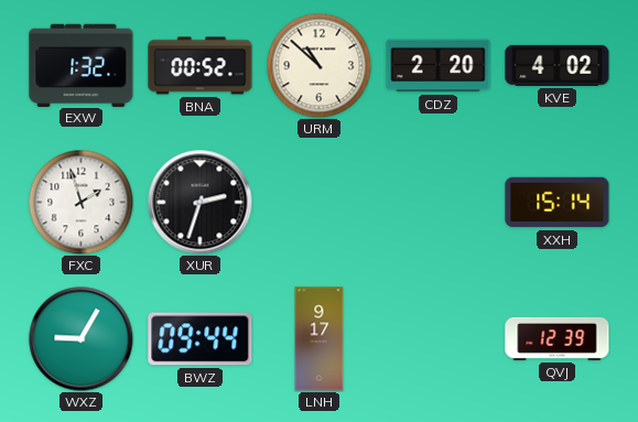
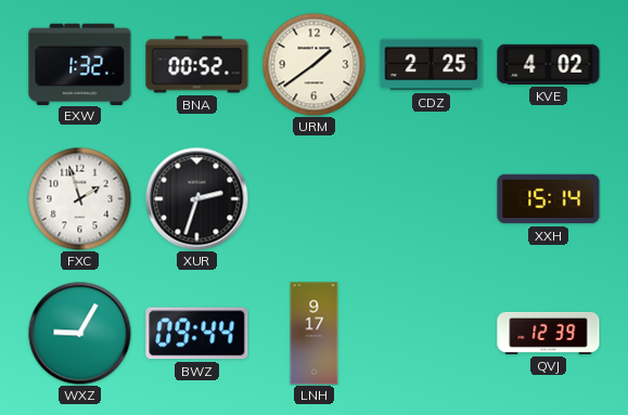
URM: 10:52 -> 1:39
CDZ: 2:20 -> 2:25
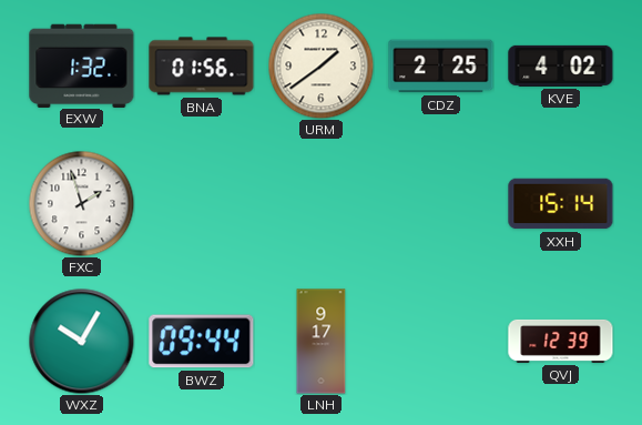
BNA: 00:52 -> 01:56
XUR: 2:33 -> none
WXZ: 9:05 -> 10:05
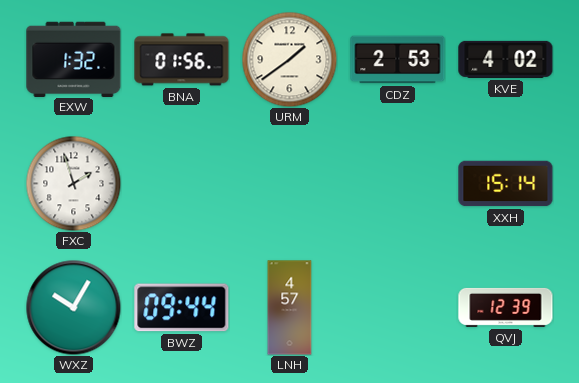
CDZ: 2:25 -> 2:53
LNH: 9:17 -> 4:57
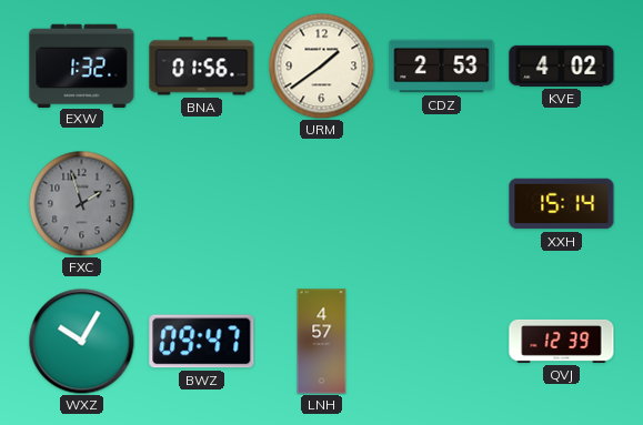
FXC dial: white -> grey
BWZ: 09:44 -> 09:47
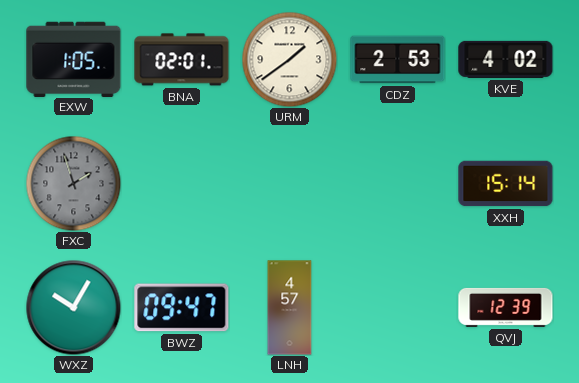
EXW: 1:32 -> 1:05
BNA: 01:56 -> 02:01
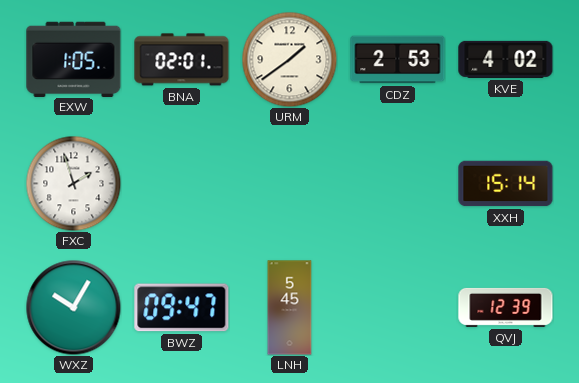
FXC dial: grey -> white
LNH: 4:57 -> 5:45
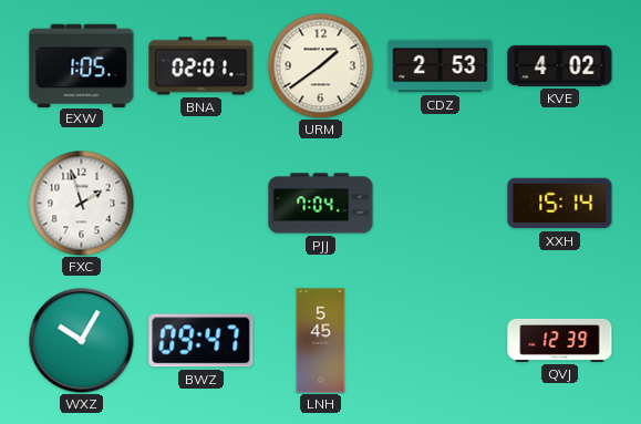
PJJ: none -> 7:04
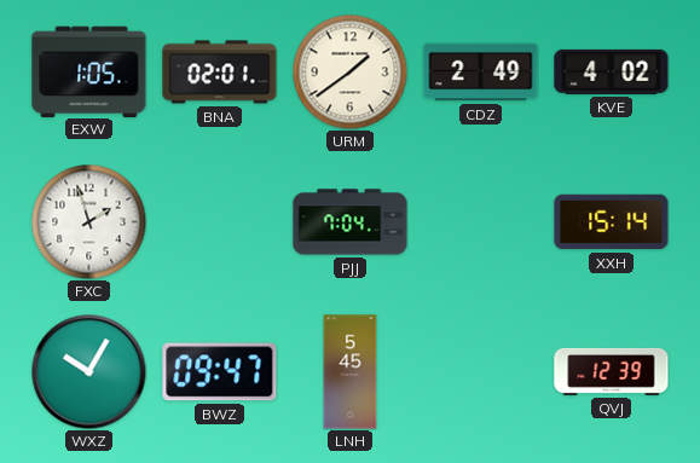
CDZ: 2:53 -> 2:49
